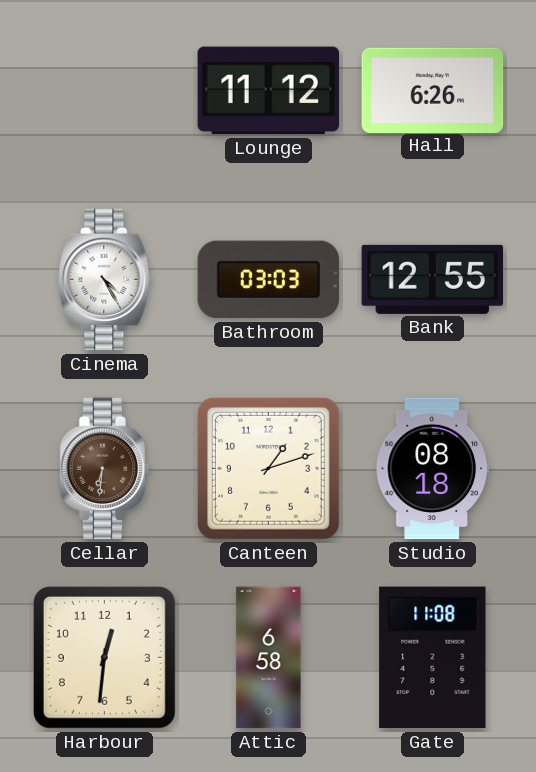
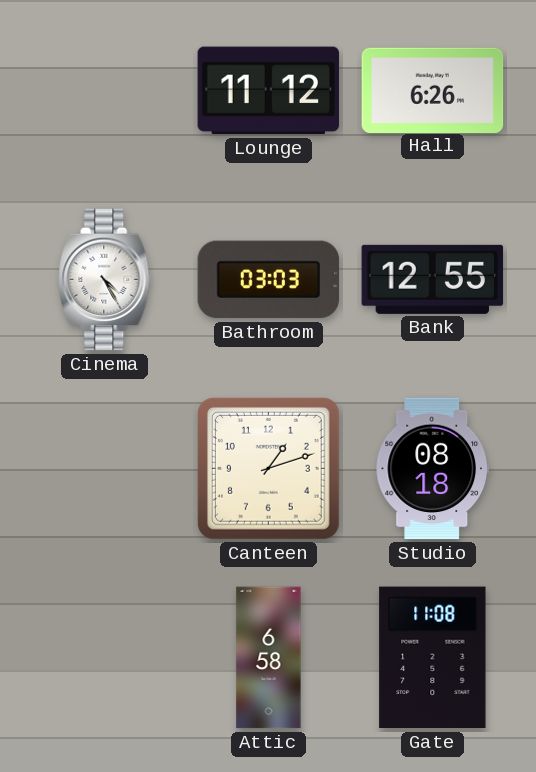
Cellar: 6:31 -> none
Harbour: 12:31 -> none
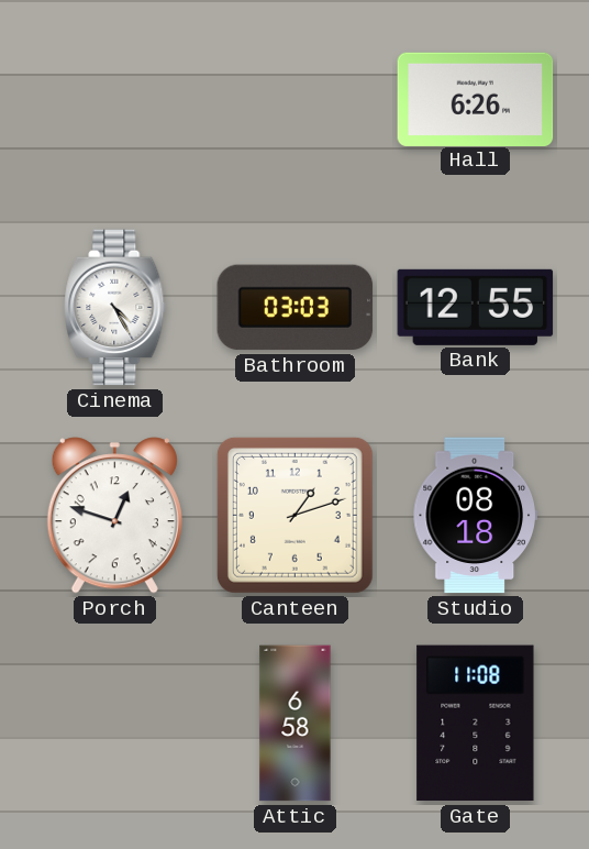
Lounge: 11:12 -> none
Porch: none -> 12:48
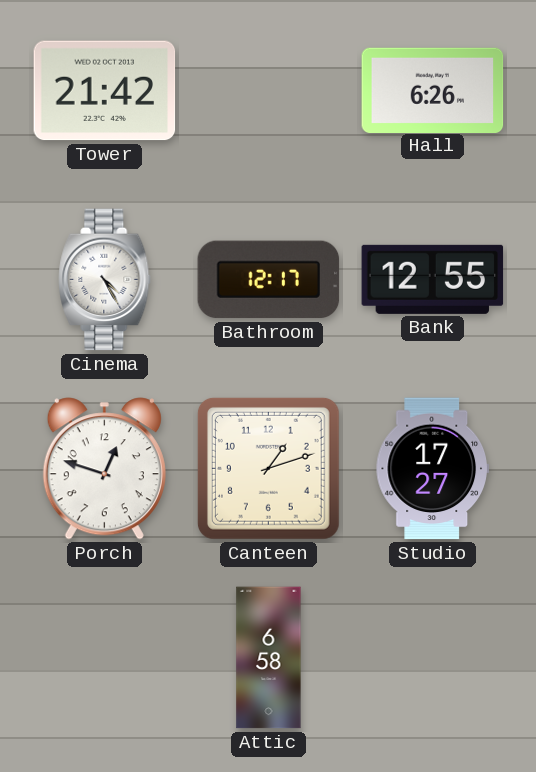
Tower: none -> 21:42
Bathroom: 03:03 -> 12:17
Studio: 08:18 -> 17:27
Gate: 11:08 -> none
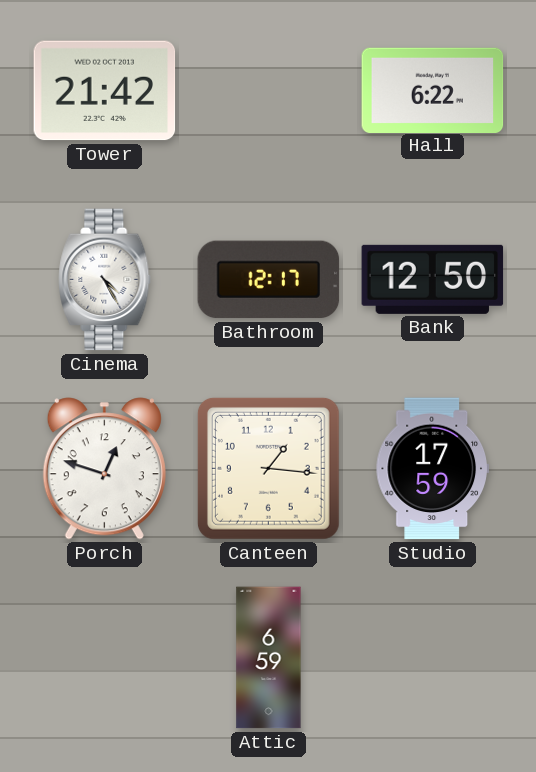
Hall: 6:26 -> 6:22
Bank: 12:55 -> 12:50
Canteen: 1:12 -> 1:16
Studio: 17:27 -> 17:59
Attic: 6:58 -> 6:59
